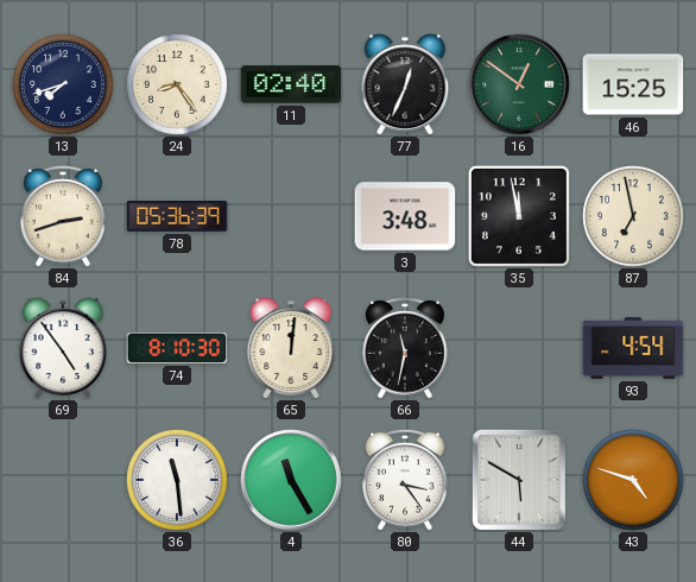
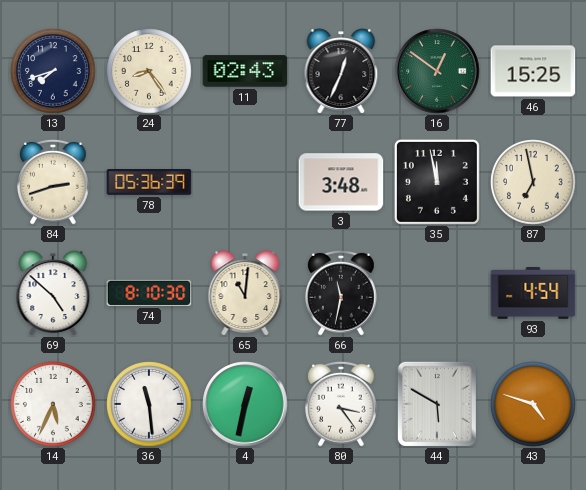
11: 02:40 -> 02:43
69: 4:54 -> 4:52
65: 12:01 -> 11:01
14: none -> 5:34
4: 11:25 -> 12:32
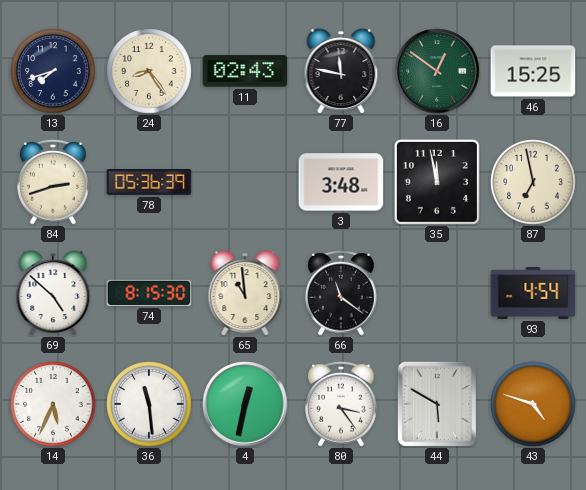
77: 12:34 -> 11:47
74: 8:10 -> 8:15
65: 11:01 -> 10:59
66: 11:32 -> 11:21
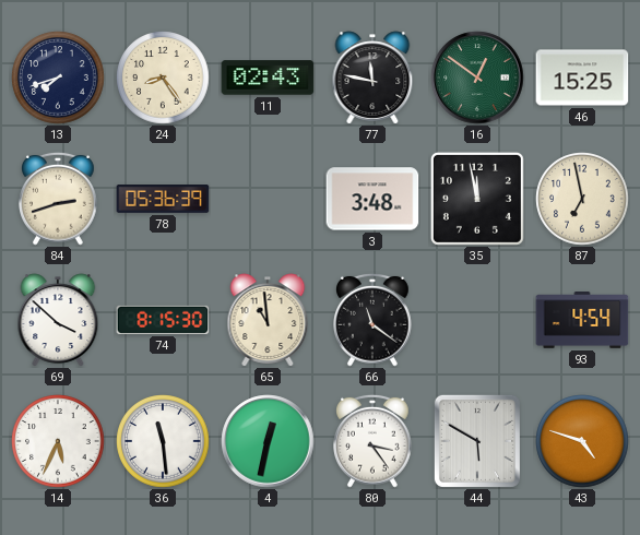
69: 4:52 -> 3:52
